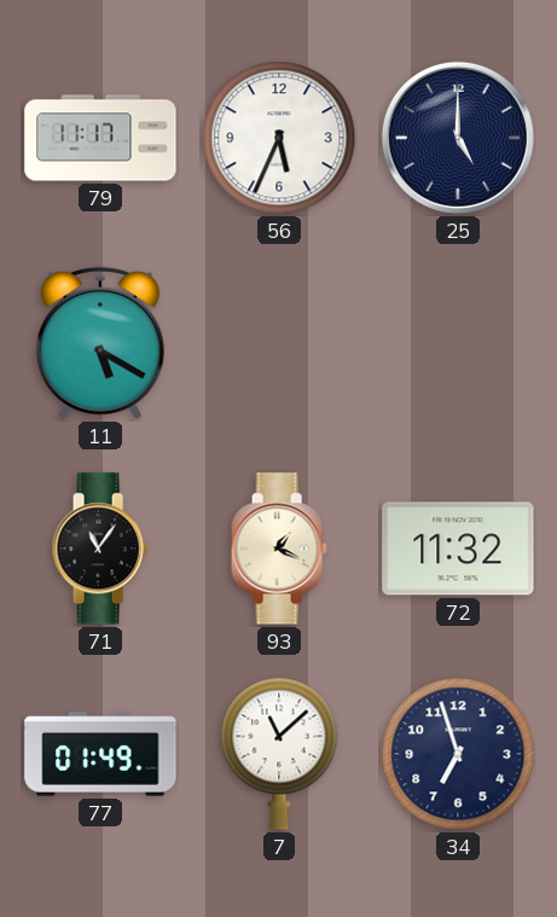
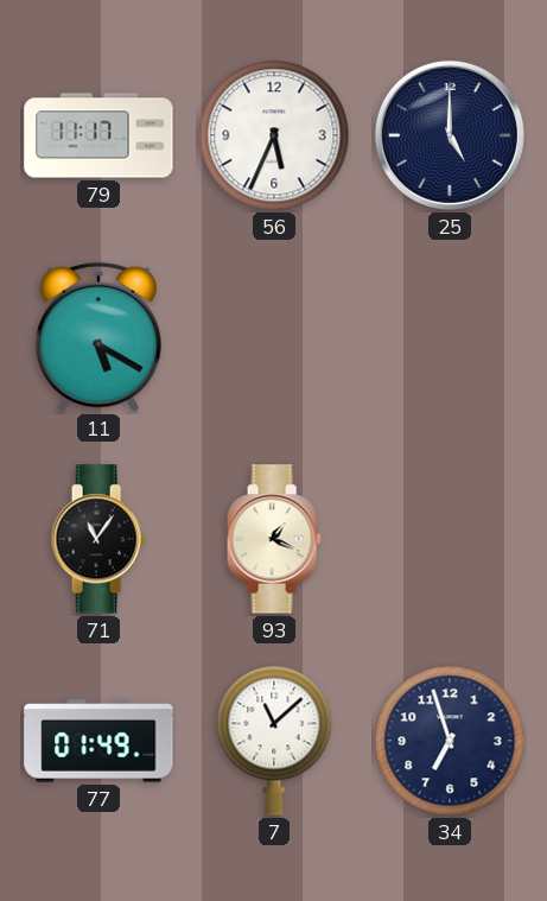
72: 11:32 -> none
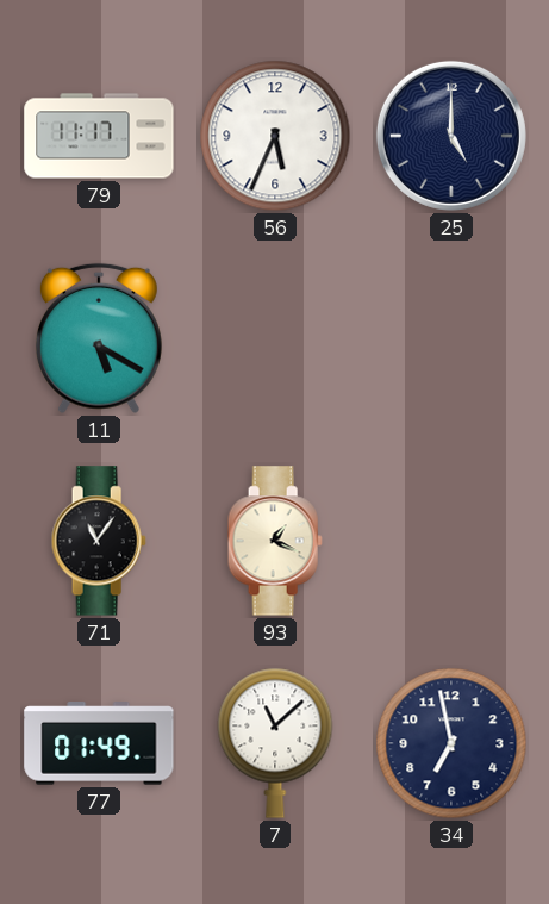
34: 6:57 -> 6:58
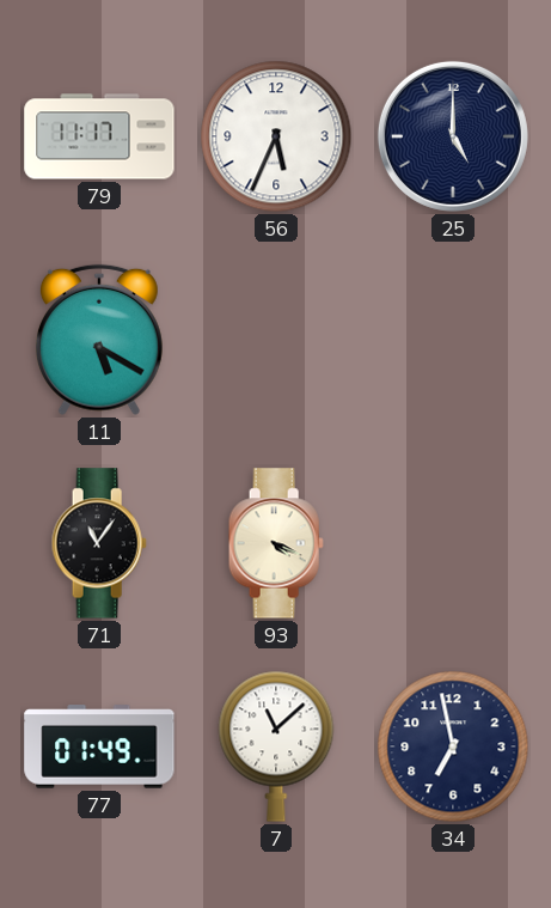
93: 1:19 -> 4:19
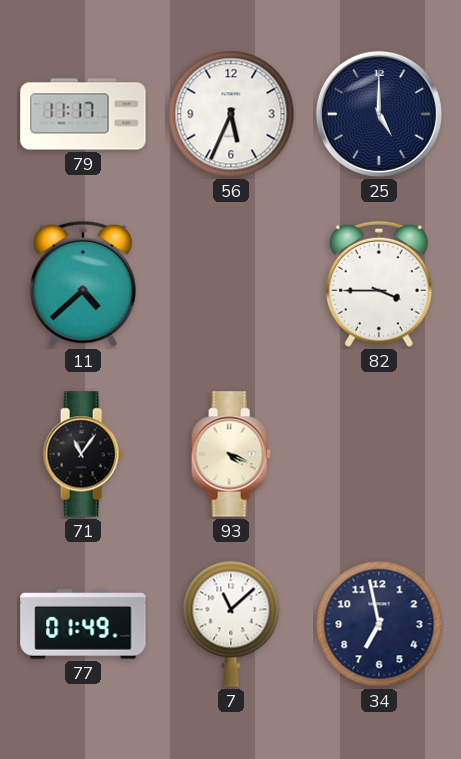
11: 5:20 -> 4:38
82: none -> 3:45
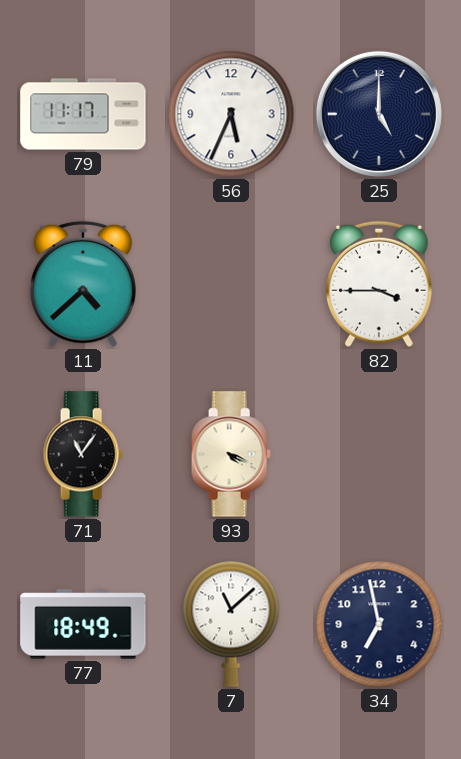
77: 01:49 -> 18:49
